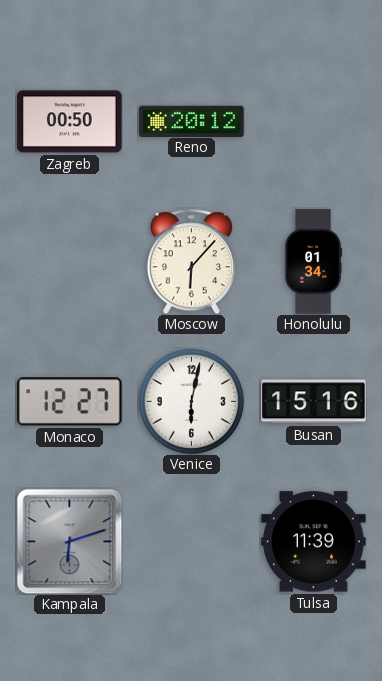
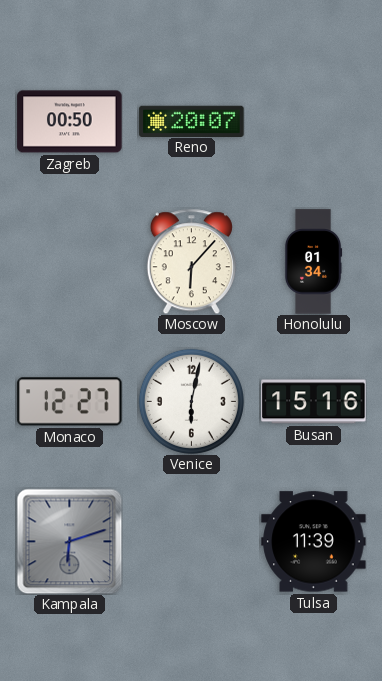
Reno: 20:12 -> 20:07
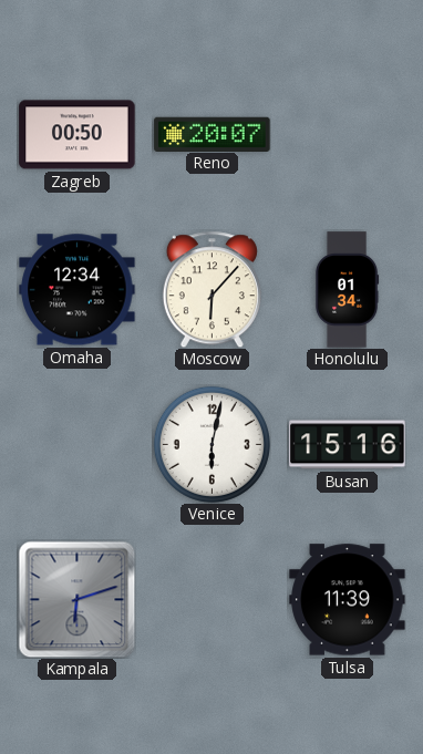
Omaha: none -> 12:34
Monaco: 12:27 -> none
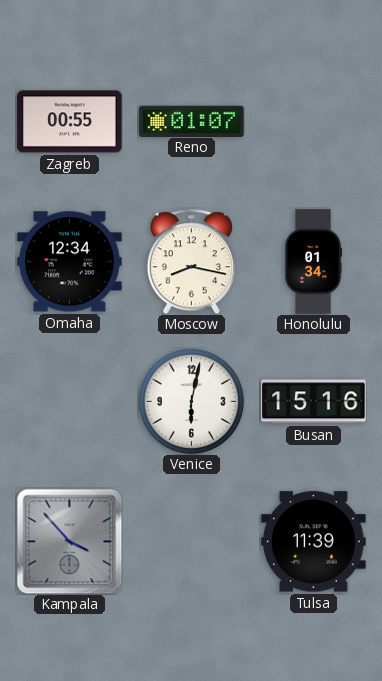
Zagreb: 00:50 -> 00:55
Reno: 20:07 -> 01:07
Moscow: 6:07 -> 8:17
Kampala: 6:12 -> 3:53
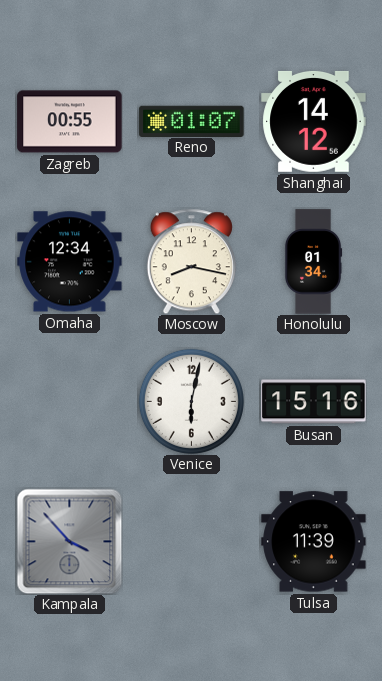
Shanghai: none -> 14:12
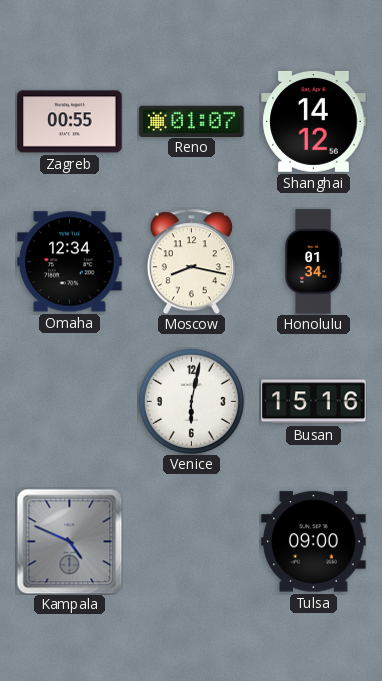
Kampala: 3:53 -> 4:49
Tulsa: 11:39 -> 09:00
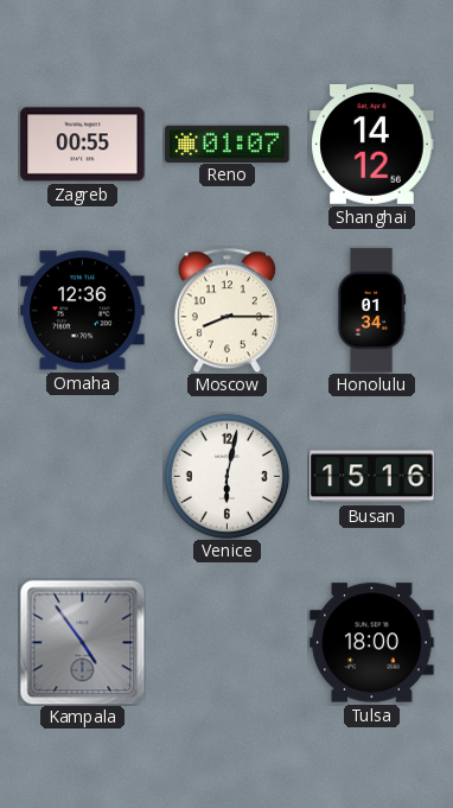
Omaha: 12:34 -> 12:36
Moscow: 8:17 -> 8:15
Kampala: 4:49 -> 4:54
Tulsa: 09:00 -> 18:00
